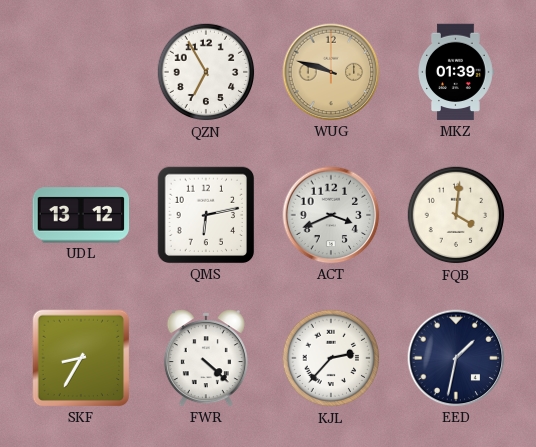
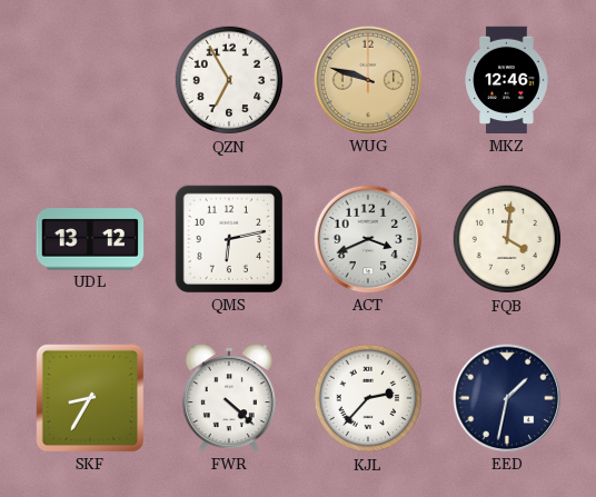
MKZ: 01:39 -> 12:46
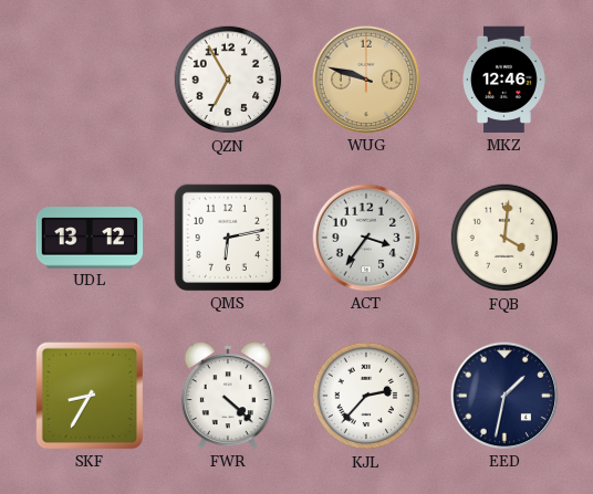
ACT: 3:41 -> 3:36
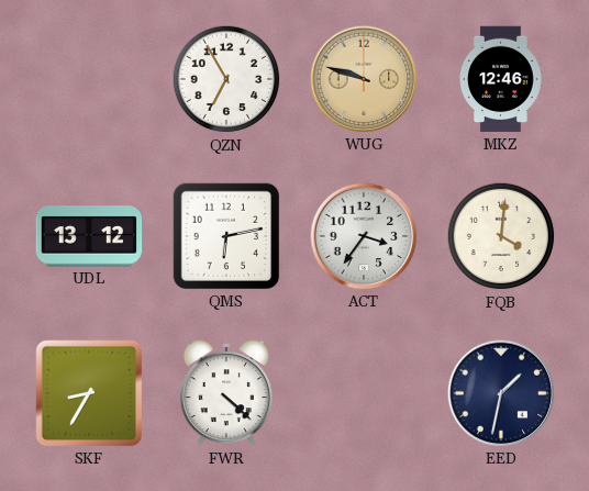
KJL: 2:37 -> none
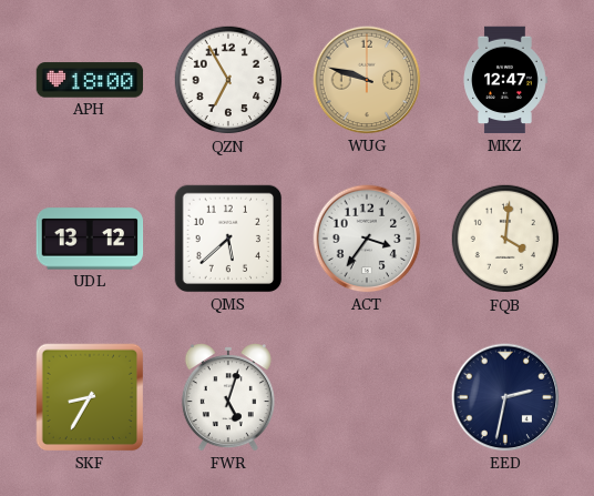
APH: none -> 18:00
MKZ: 12:46 -> 12:47
QMS: 6:13 -> 5:38
FWR: 4:22 -> 5:03
EED: 1:32 -> 2:32
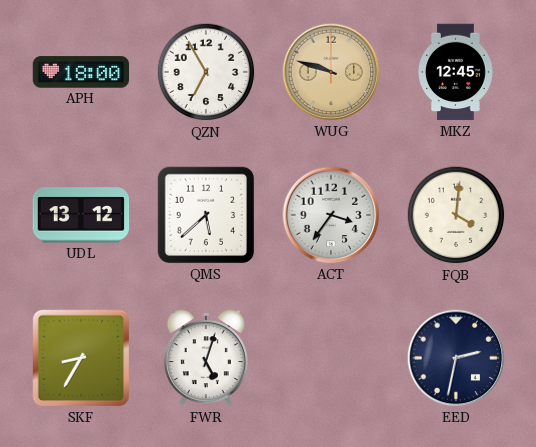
MKZ: 12:47 -> 12:45
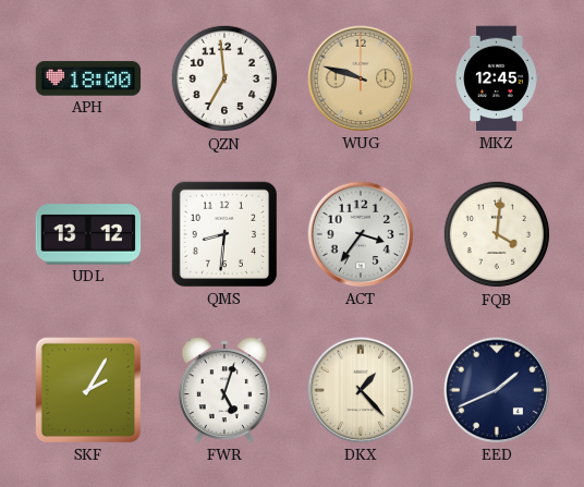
QZN: 6:55 -> 6:59
QMS: 5:38 -> 8:31
SKF: 8:35 -> 2:05
DKX: none -> 1:23
EED: 2:32 -> 1:41
